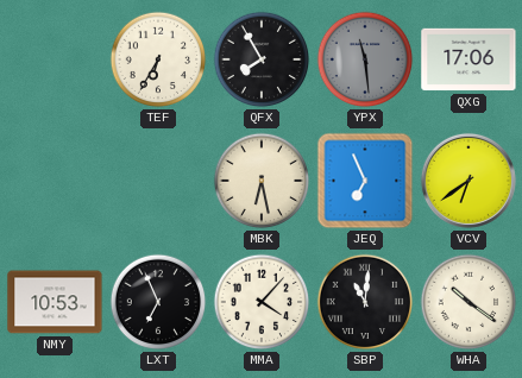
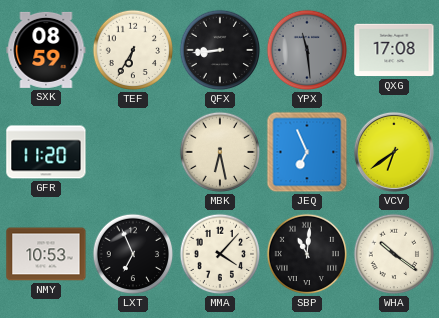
SXK: none -> 08:59
QFX: 7:55 -> 8:44
QXG: 17:06 -> 17:08
GFR: none -> 11:20
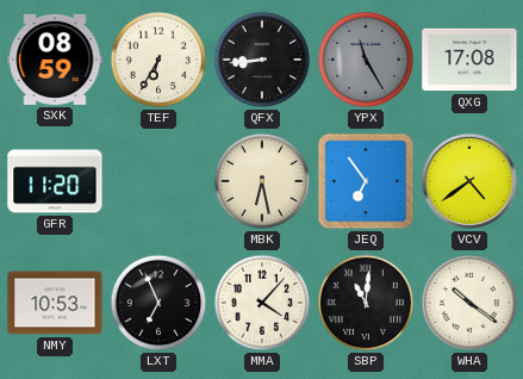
YPX: 11:29 -> 11:25
JEQ: 6:56 -> 6:54
VCV: 6:39 -> 4:39
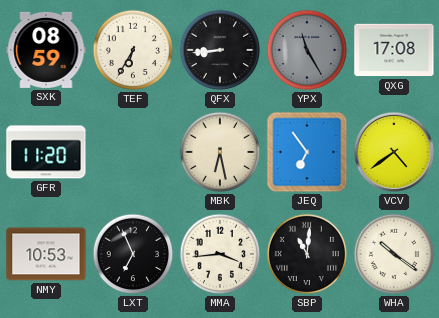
MMA: 4:07 -> 3:44
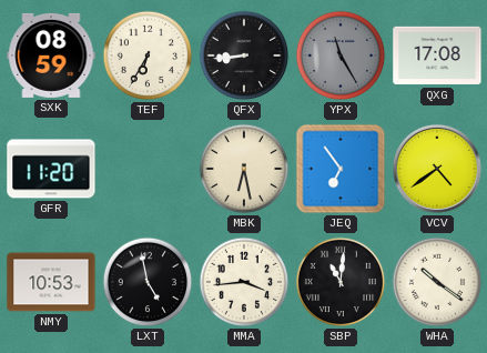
LXT: 6:56 -> 4:58
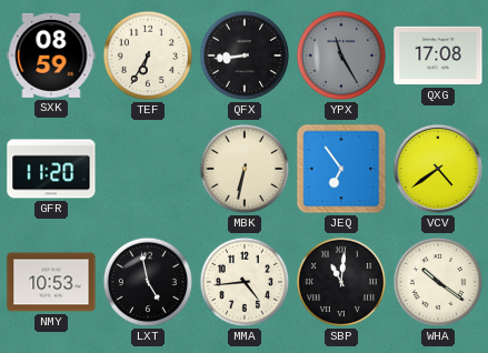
MBK: 6:28 -> 6:32
MMA: 3:44 -> 4:44
